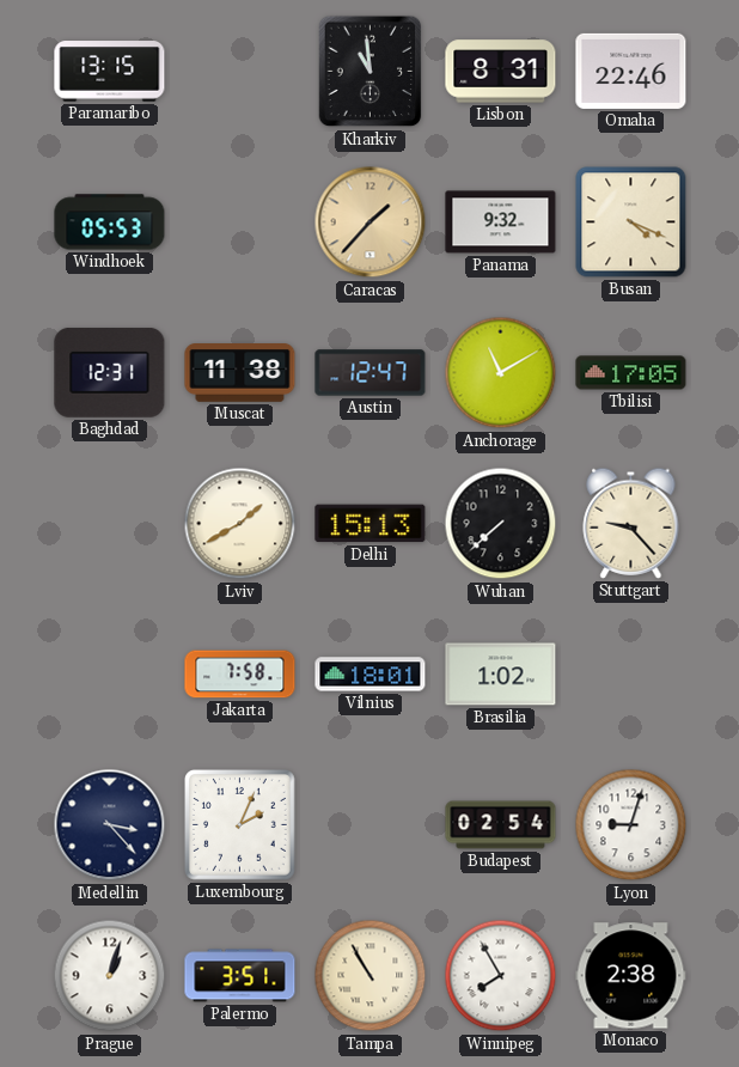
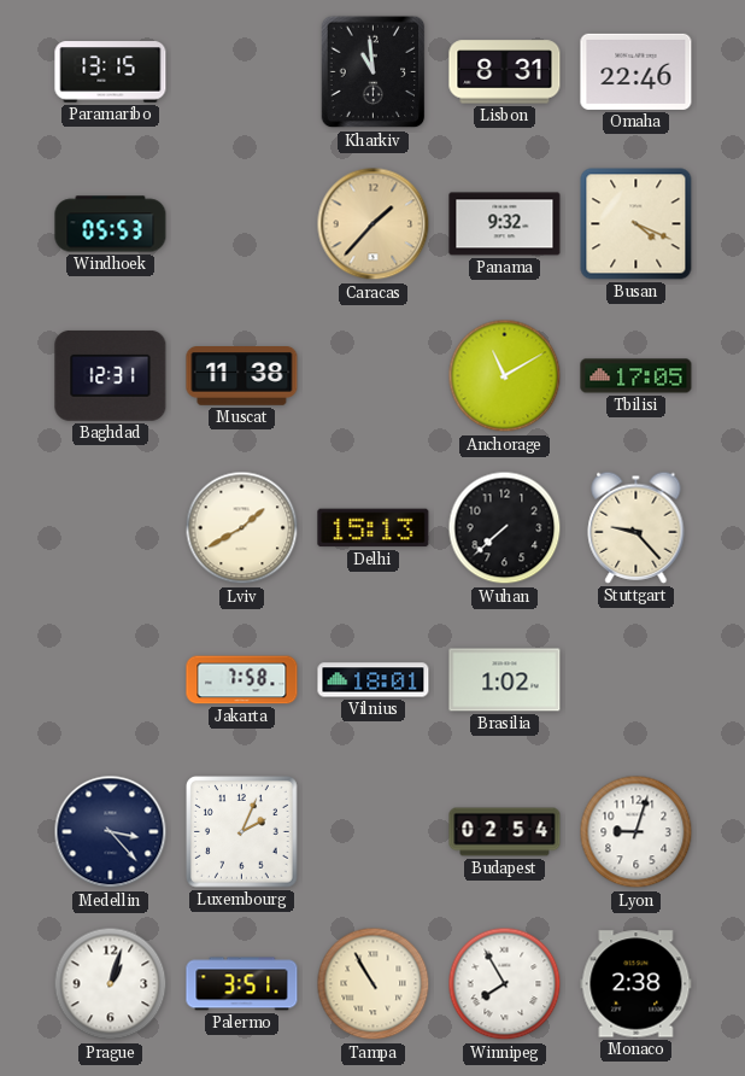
Austin: 12:47 -> none
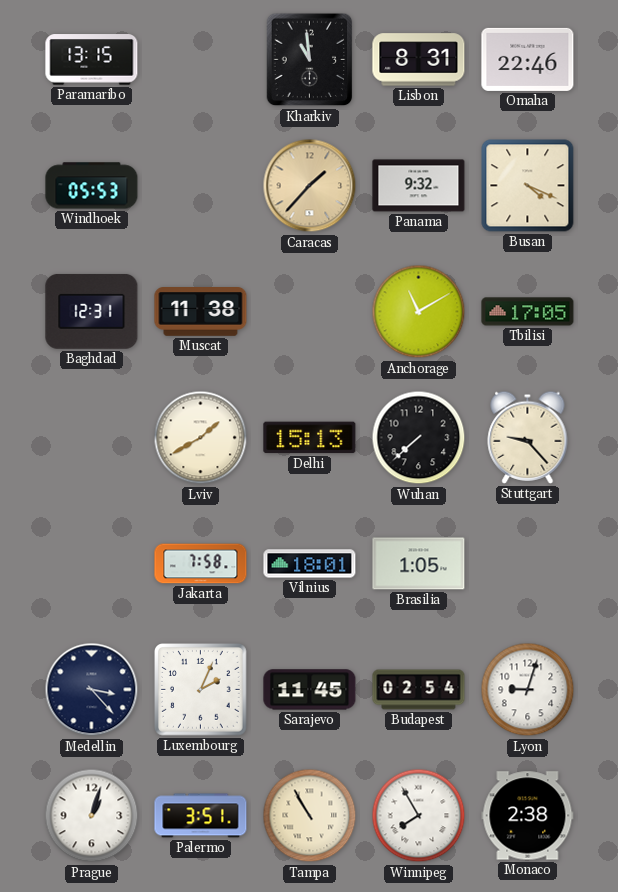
Brasilia: 1:02 -> 1:05
Sarajevo: none -> 11:45
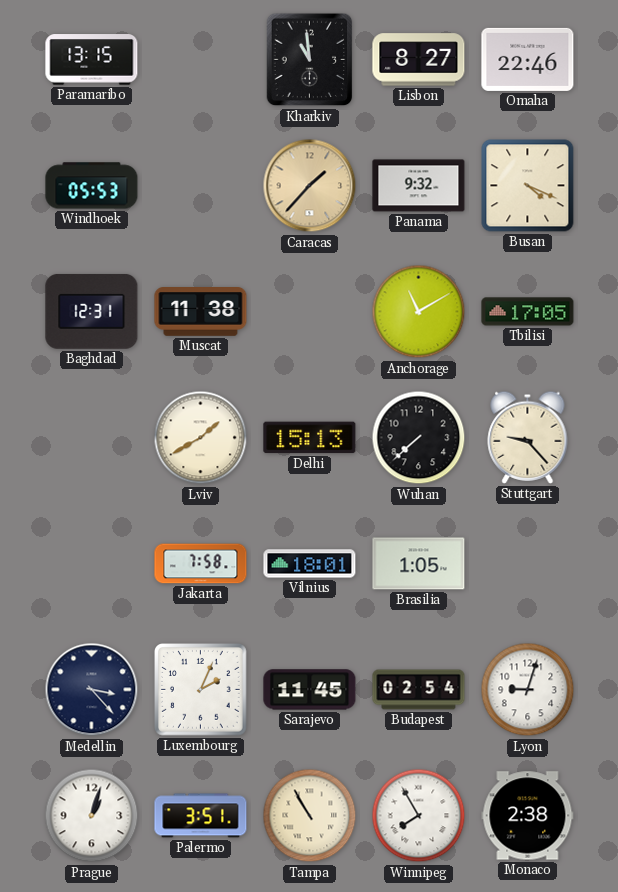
Lisbon: 8:31 -> 8:27
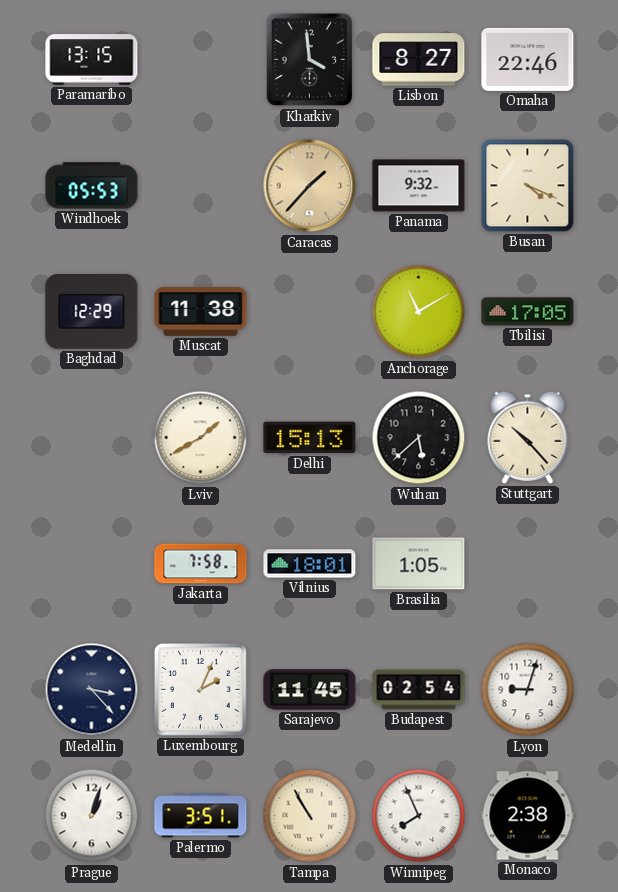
Kharkiv: 10:59 -> 3:59
Baghdad: 12:31 -> 12:29
Wuhan: 7:38 -> 5:38
Stuttgart: 9:23 -> 10:23
Winnipeg: 7:55 -> 7:56
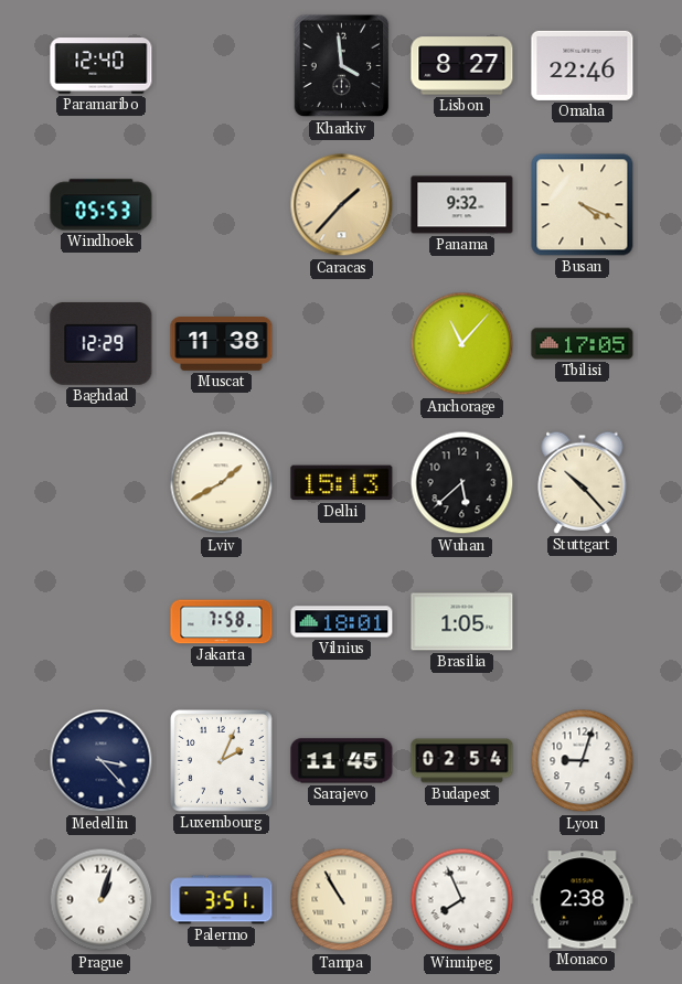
Paramaribo: 13:15 -> 12:40
Anchorage: 11:10 -> 11:07
